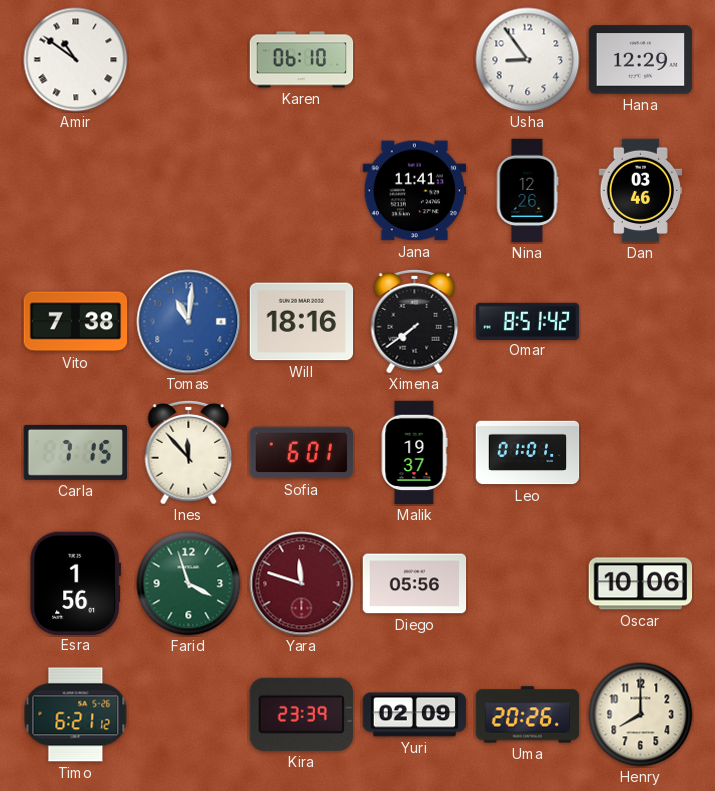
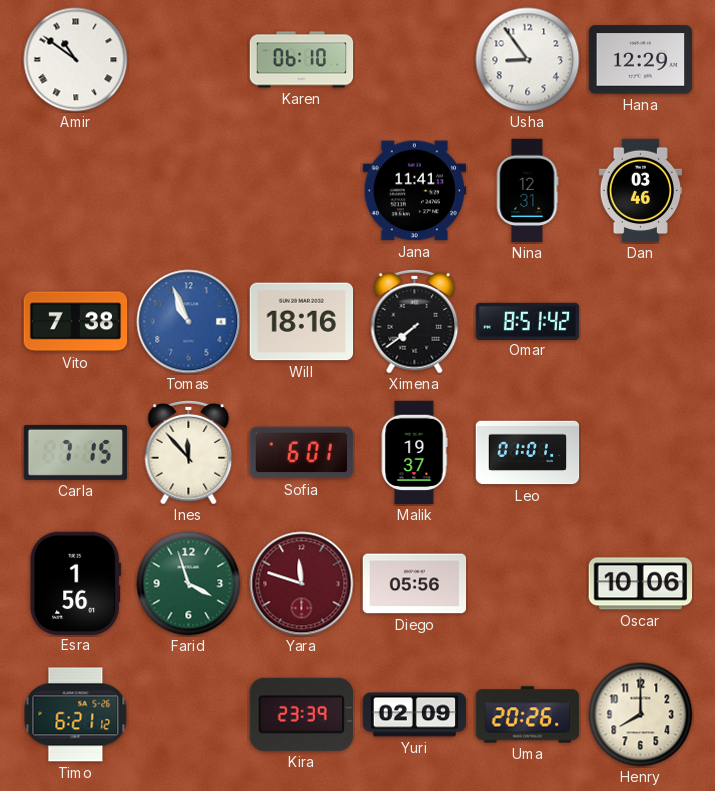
Nina: 12:26 -> 12:31
Tomas: 11:01 -> 10:56
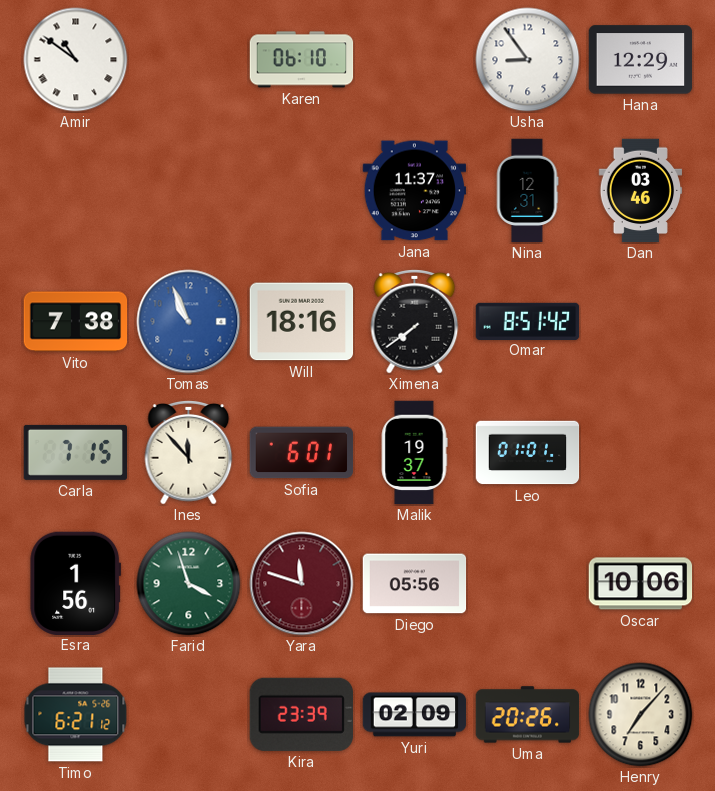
Jana: 11:41 -> 11:37
Henry: 8:00 -> 7:07
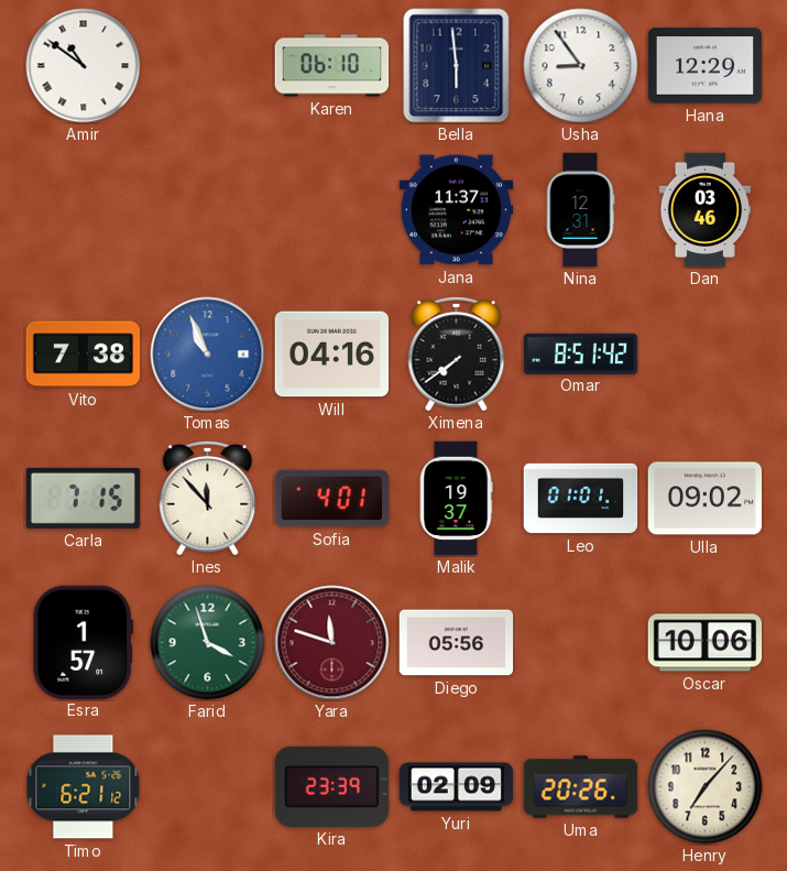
Bella: none -> 5:59
Will: 18:16 -> 04:16
Sofia: 6:01 -> 4:01
Ulla: none -> 09:02
Esra: 1:56 -> 1:57
